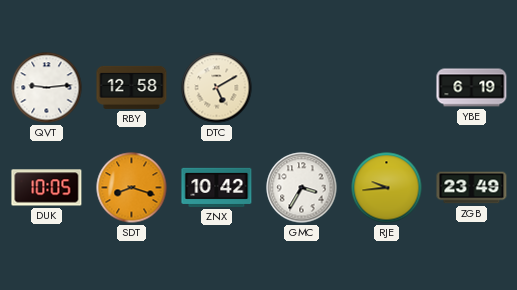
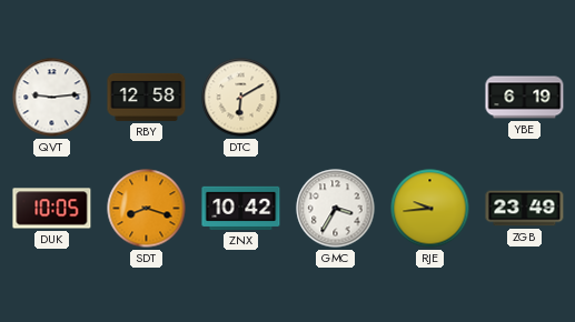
DTC: 5:10 -> 6:10
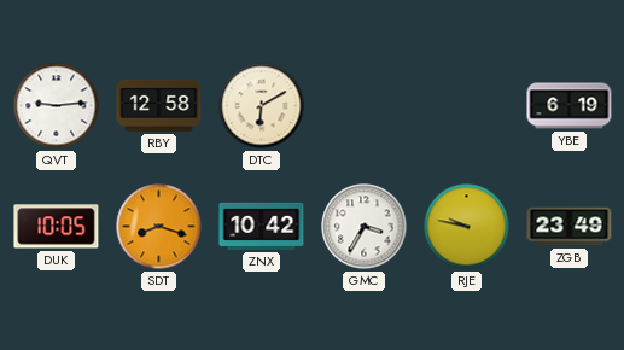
RJE: 9:44 -> 9:47
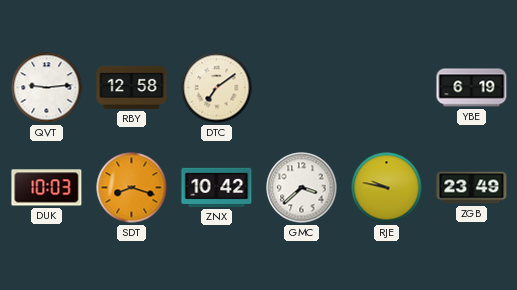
DTC: 6:10 -> 7:09
DUK: 10:05 -> 10:03
GMC: 3:35 -> 3:38
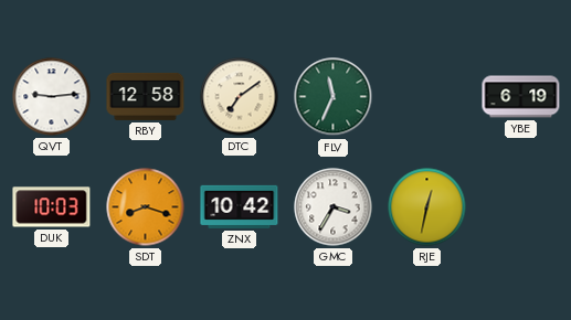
FLV: none -> 11:34
GMC: 3:38 -> 3:35
RJE: 9:47 -> 12:32
ZGB: 23:49 -> none
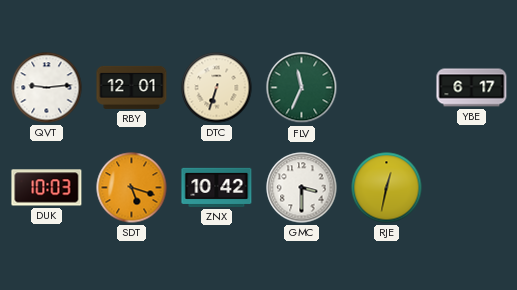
RBY: 12:58 -> 12:01
DTC: 7:09 -> 6:33
YBE: 6:19 -> 6:17
SDT: 8:18 -> 5:18
GMC: 3:35 -> 3:30
